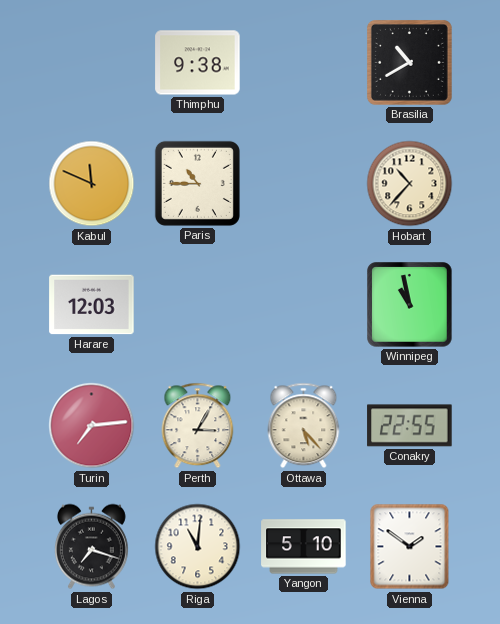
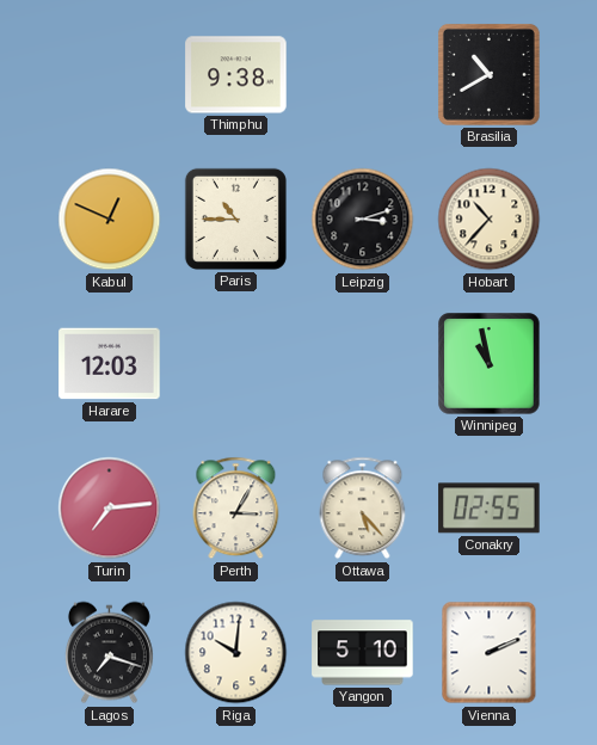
Kabul: 11:49 -> 12:49
Leipzig: none -> 3:12
Conakry: 22:55 -> 02:55
Riga: 11:01 -> 10:01
Vienna: 1:51 -> 2:11
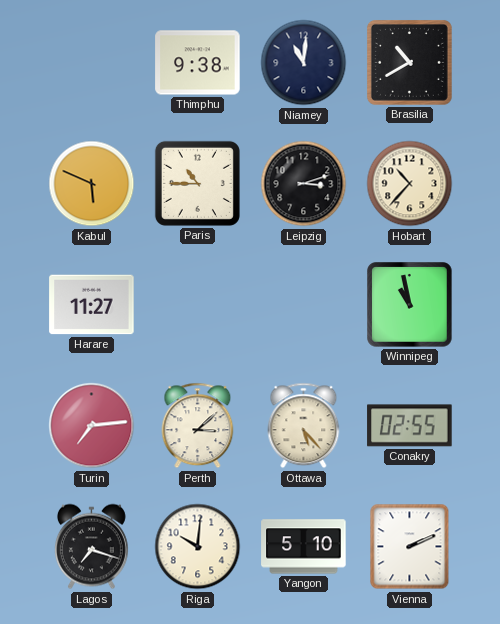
Niamey: none -> 11:01
Kabul: 12:49 -> 5:49
Harare: 12:03 -> 11:27
Perth: 3:05 -> 3:08
